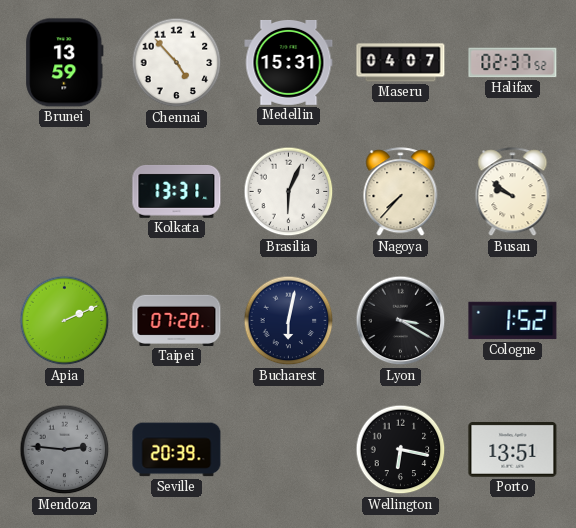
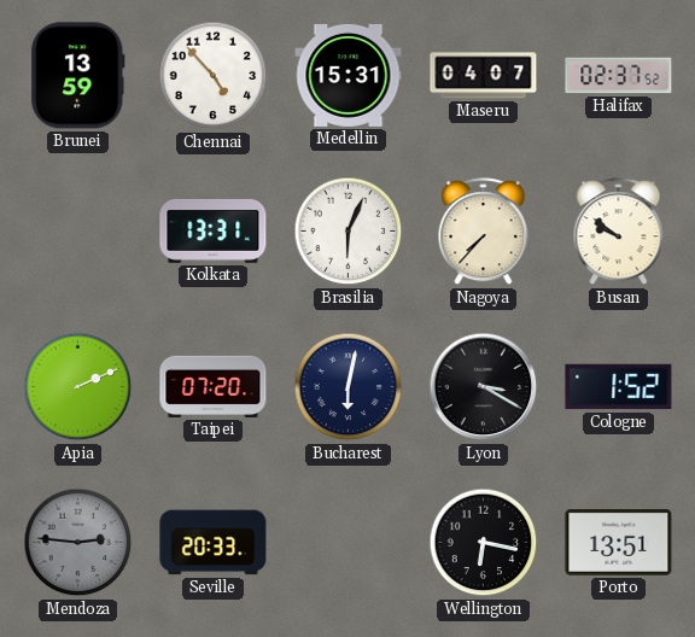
Seville: 20:39 -> 20:33
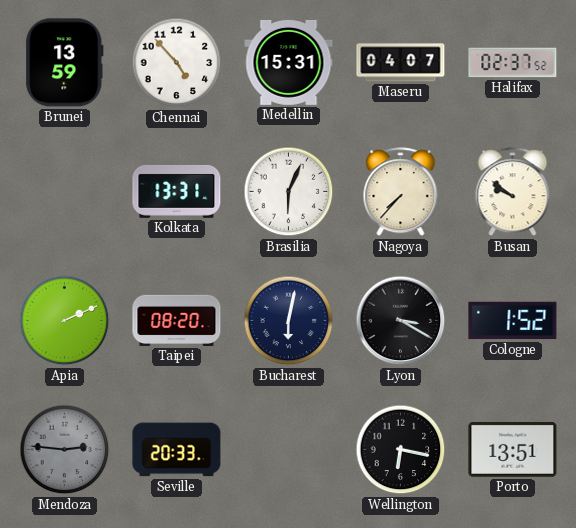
Taipei: 07:20 -> 08:20
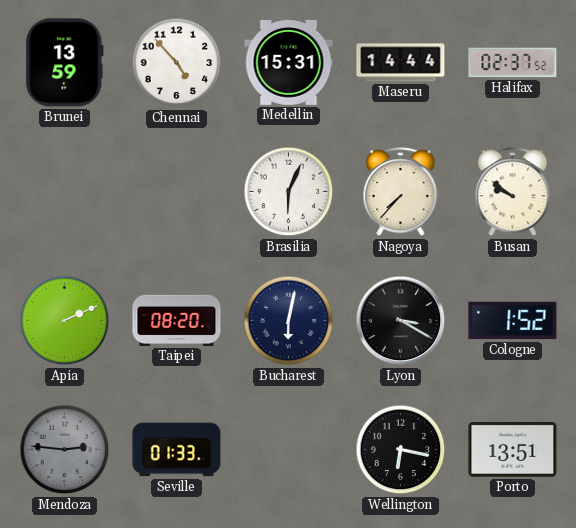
Maseru: 04:07 -> 14:44
Kolkata: 13:31 -> none
Seville: 20:33 -> 01:33
